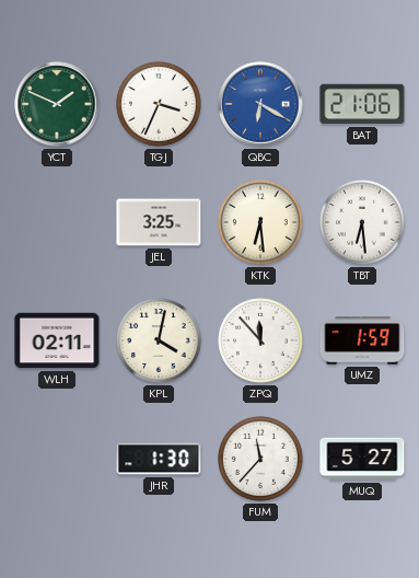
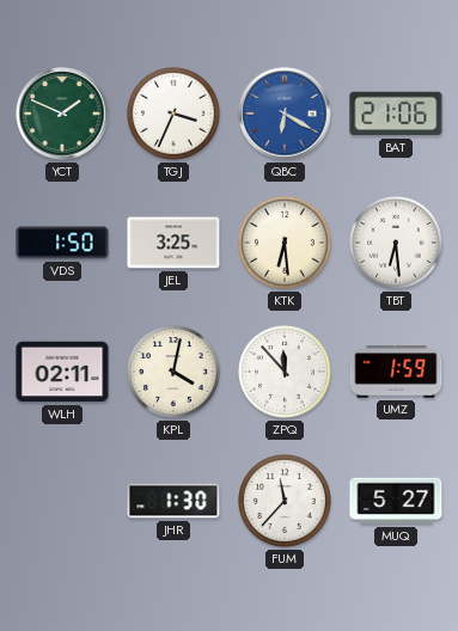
VDS: none -> 1:50
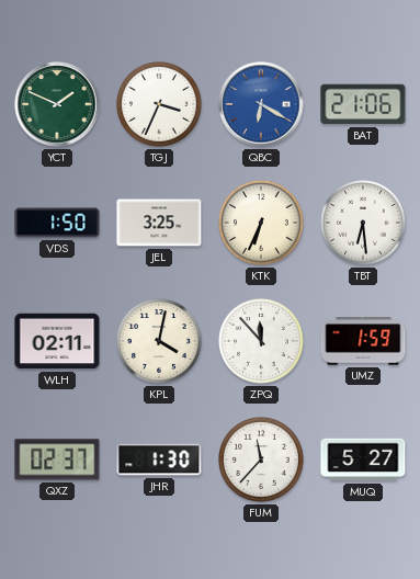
KTK: 6:29 -> 6:34
QXZ: none -> 02:37
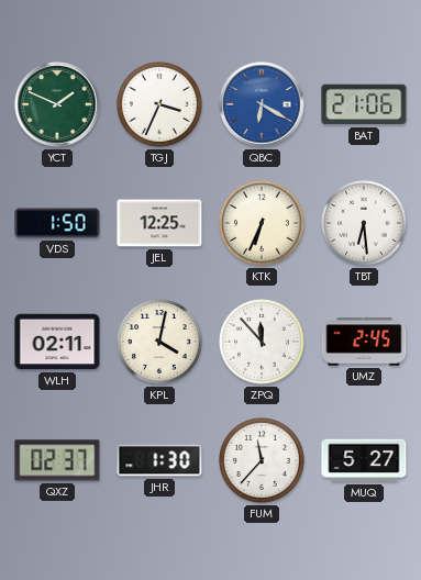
JEL: 3:25 -> 12:25
UMZ: 1:59 -> 2:45
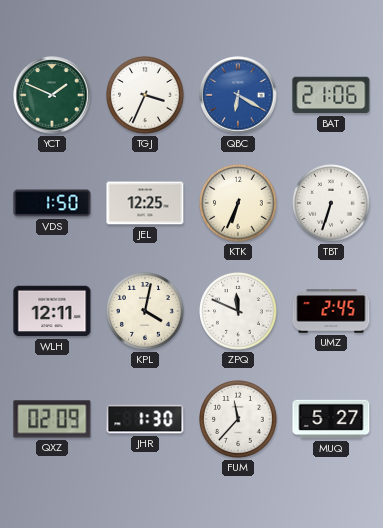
TBT: 6:29 -> 6:33
WLH: 02:11 -> 12:11
ZPQ: 11:53 -> 11:49
QXZ: 02:37 -> 02:09
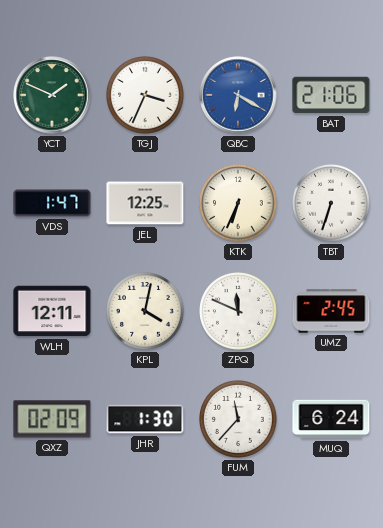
VDS: 1:50 -> 1:47
MUQ: 5:27 -> 6:24
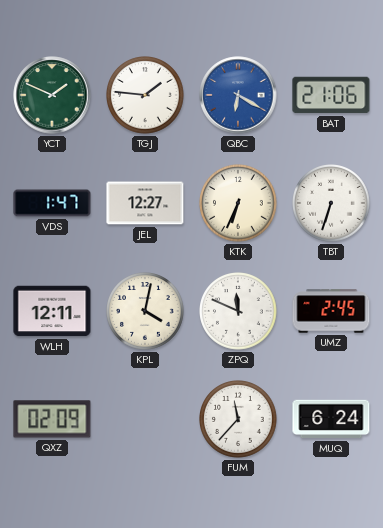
TGJ: 3:34 -> 1:46
JEL: 12:25 -> 12:27
JHR: 1:30 -> none
